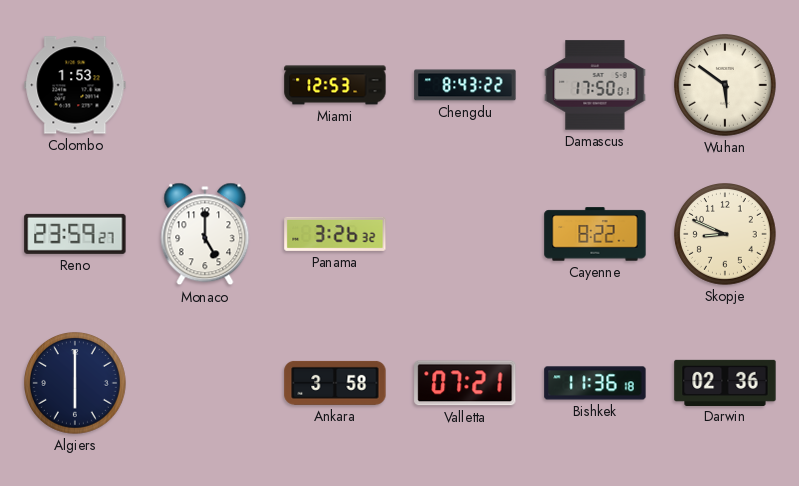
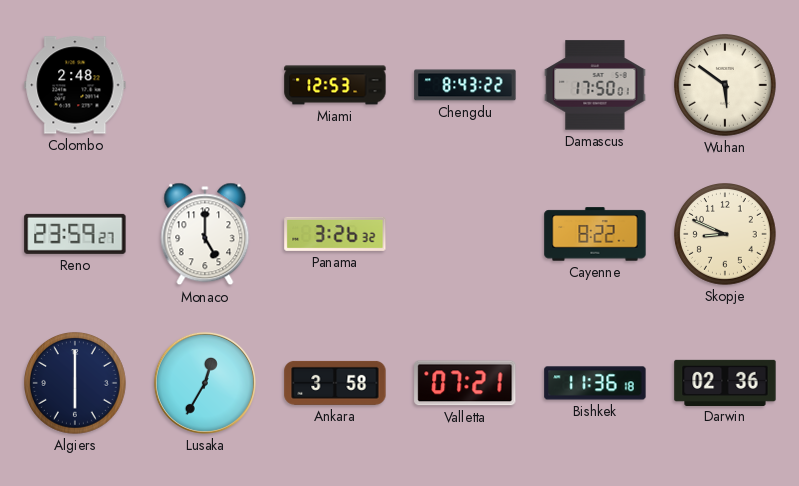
Colombo: 1:53 -> 2:48
Lusaka: none -> 12:35
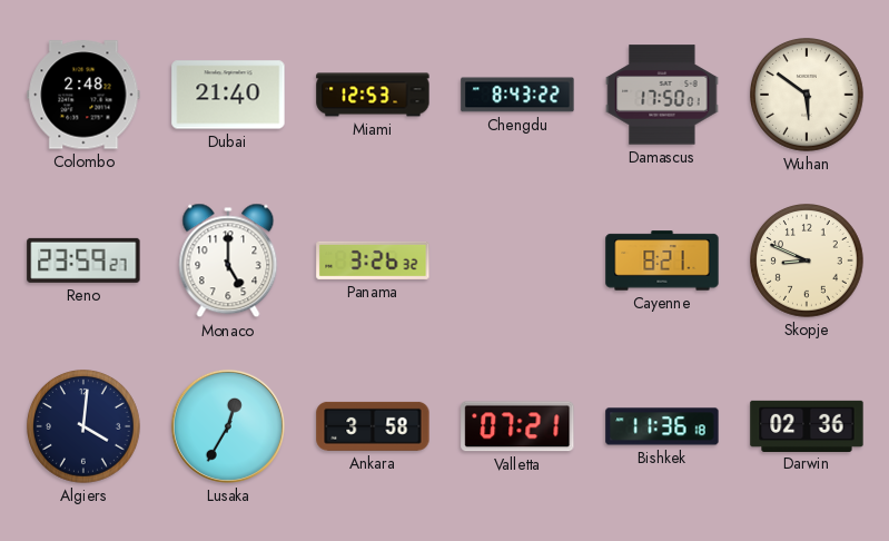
Dubai: none -> 21:40
Cayenne: 8:22 -> 8:21
Algiers: 6:00 -> 4:01
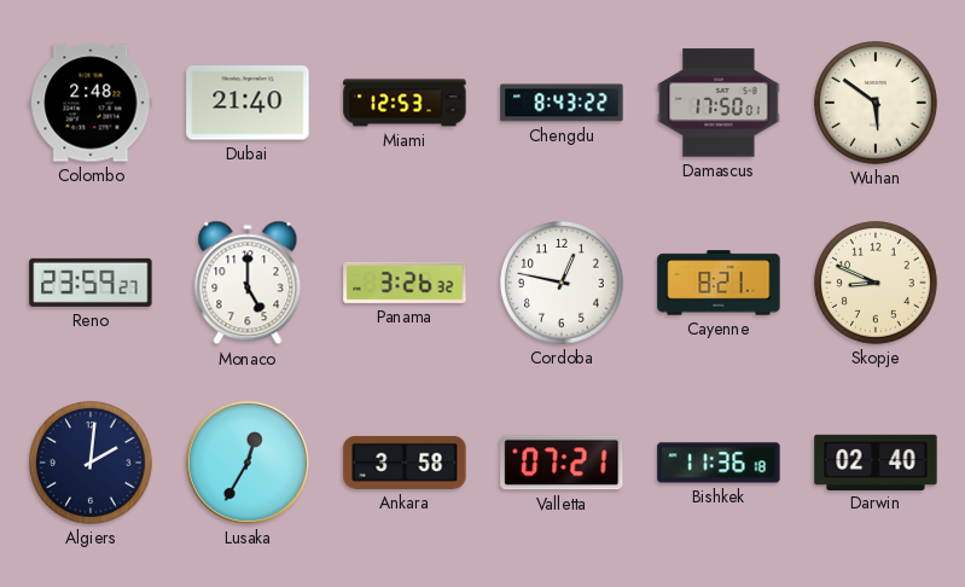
Cordoba: none -> 12:47
Algiers: 4:01 -> 2:01
Darwin: 02:36 -> 02:40
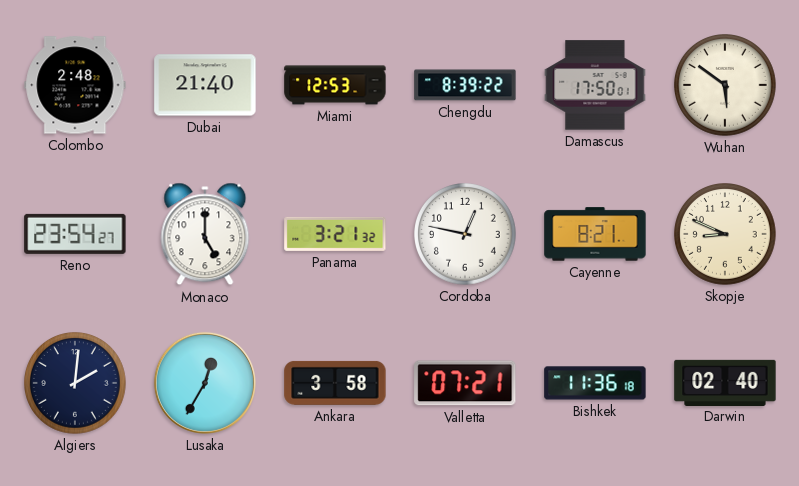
Chengdu: 8:43 -> 8:39
Reno: 23:59 -> 23:54
Panama: 3:26 -> 3:21
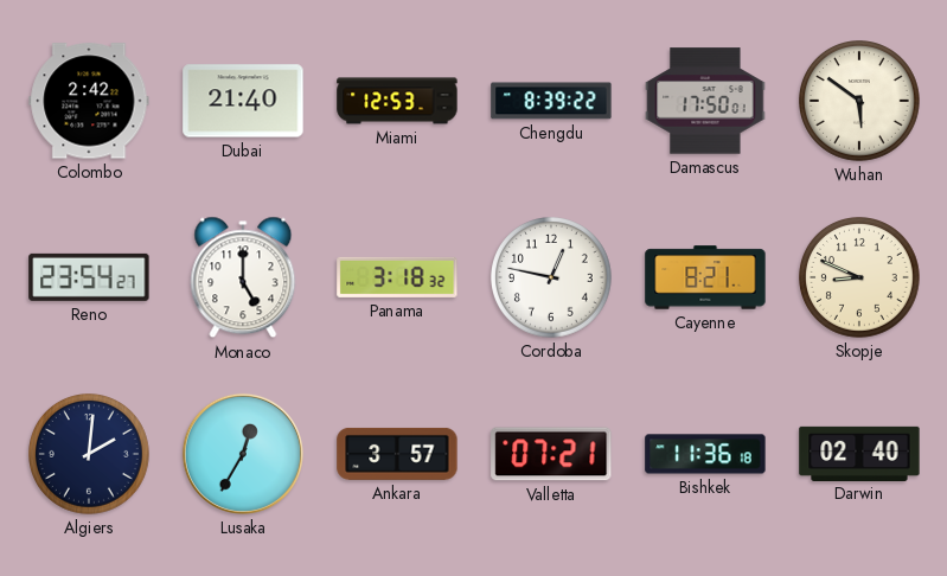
Colombo: 2:48 -> 2:42
Panama: 3:21 -> 3:18
Ankara: 3:58 -> 3:57
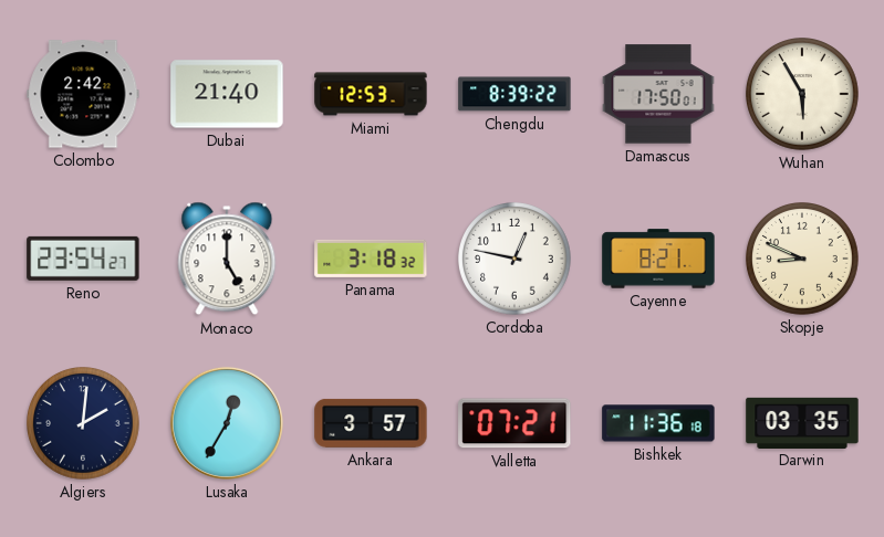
Wuhan: 5:51 -> 5:55
Darwin: 02:40 -> 03:35
